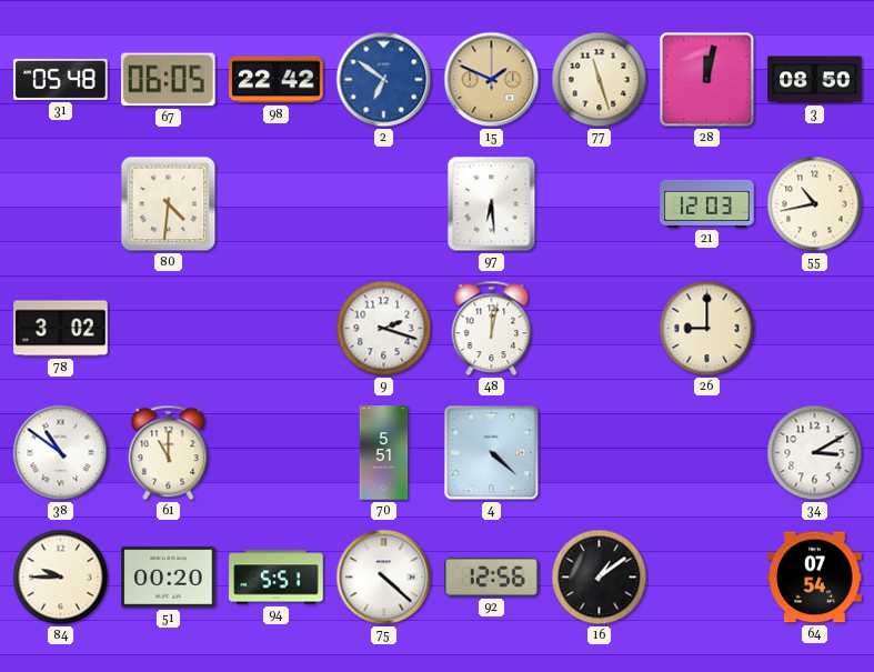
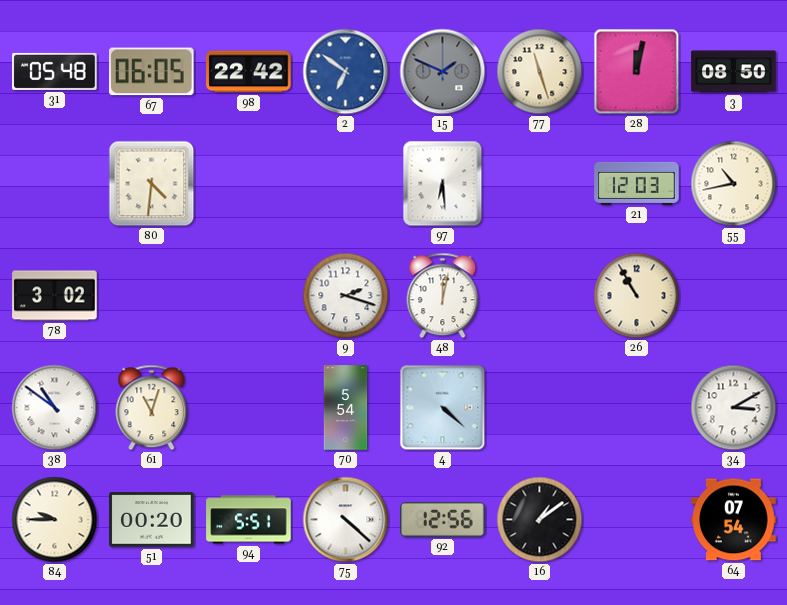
15 dial: champagne -> grey
26: 9:00 -> 10:55
61: 11:00 -> 11:03
70: 5:51 -> 5:54
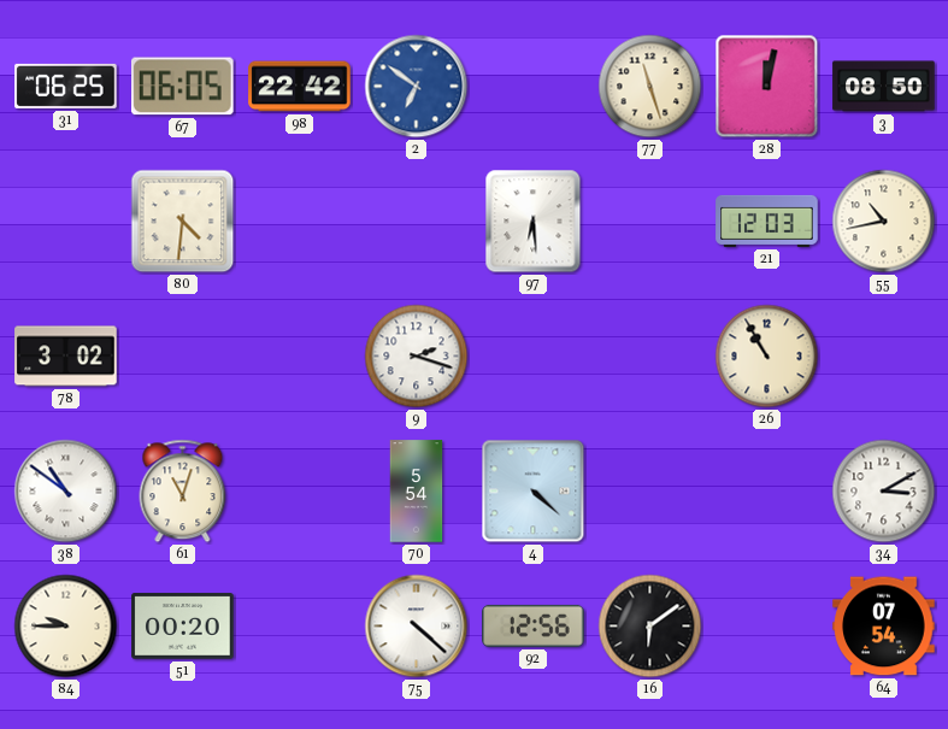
31: 05:48 -> 06:25
15: 1:49 -> none
48: 12:02 -> none
94: 5:51 -> none
16: 1:09 -> 6:09
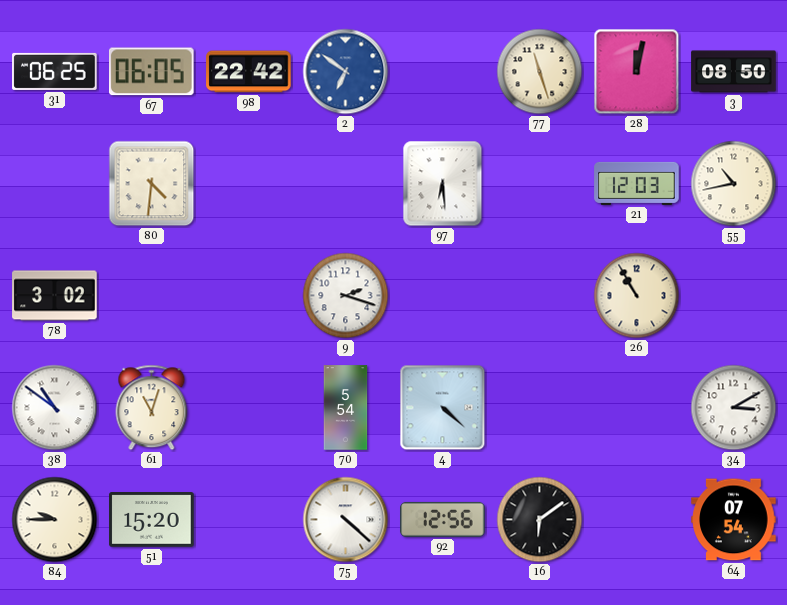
51: 00:20 -> 15:20
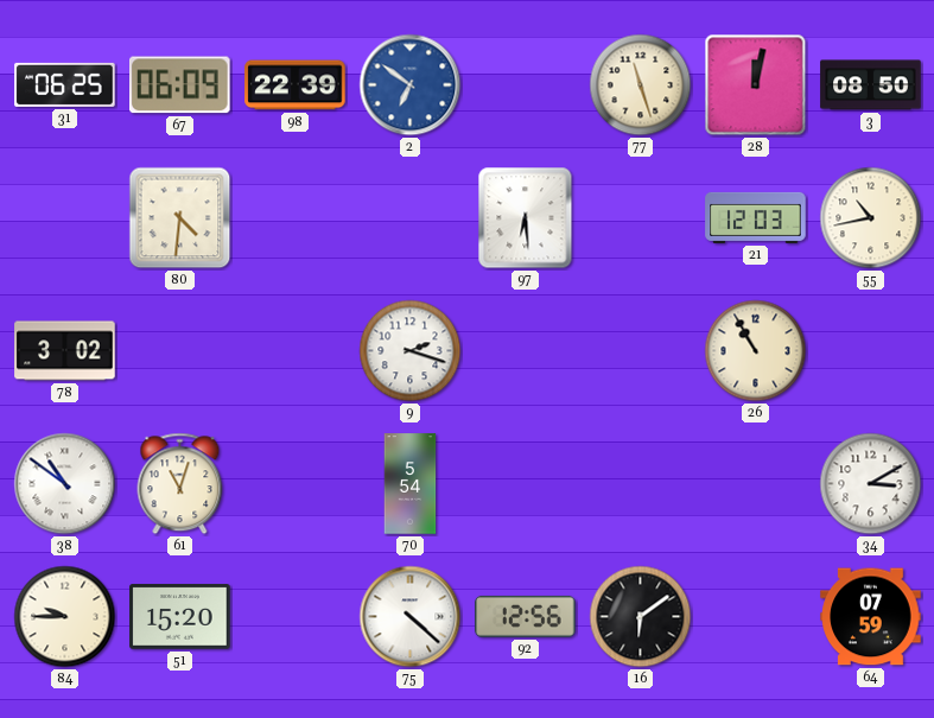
67: 06:05 -> 06:09
98: 22:42 -> 22:39
4: 4:22 -> none
64: 07:54 -> 07:59
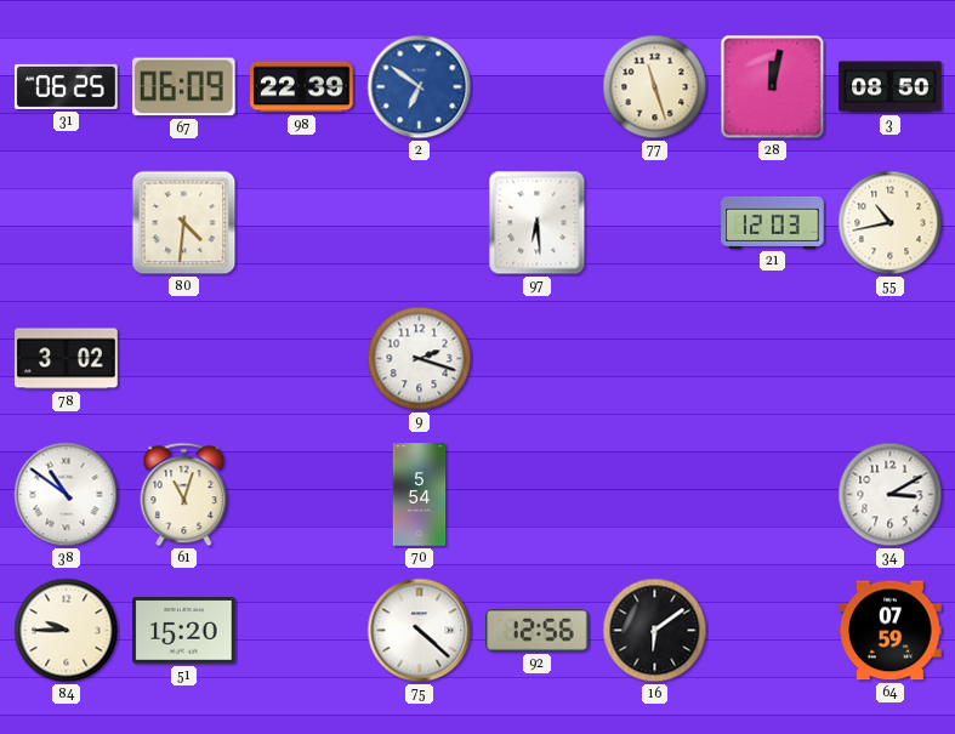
26: 10:55 -> none
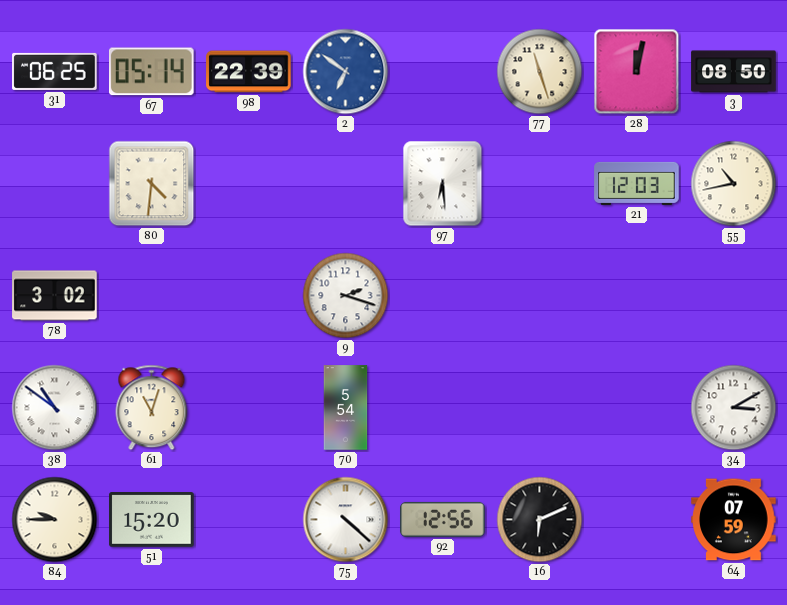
67: 06:09 -> 05:14
16: 6:09 -> 6:11
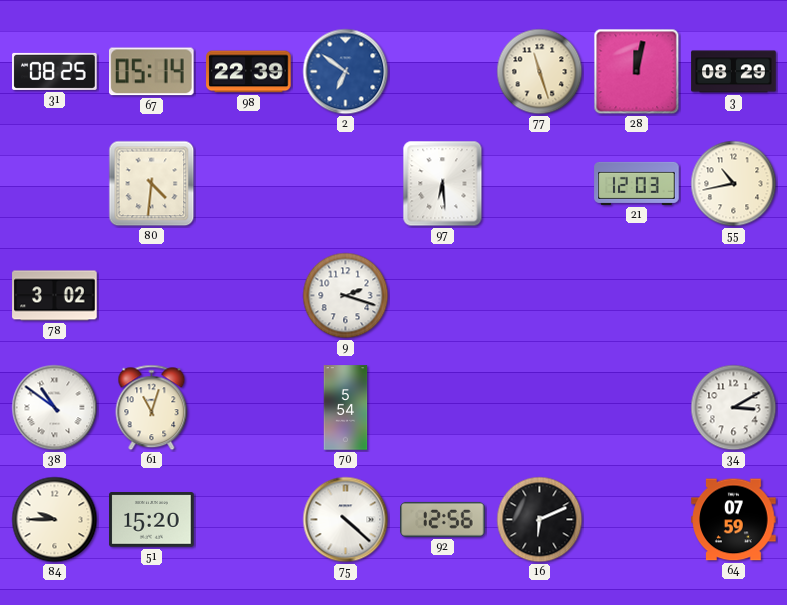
31: 06:25 -> 08:25
3: 08:50 -> 08:29
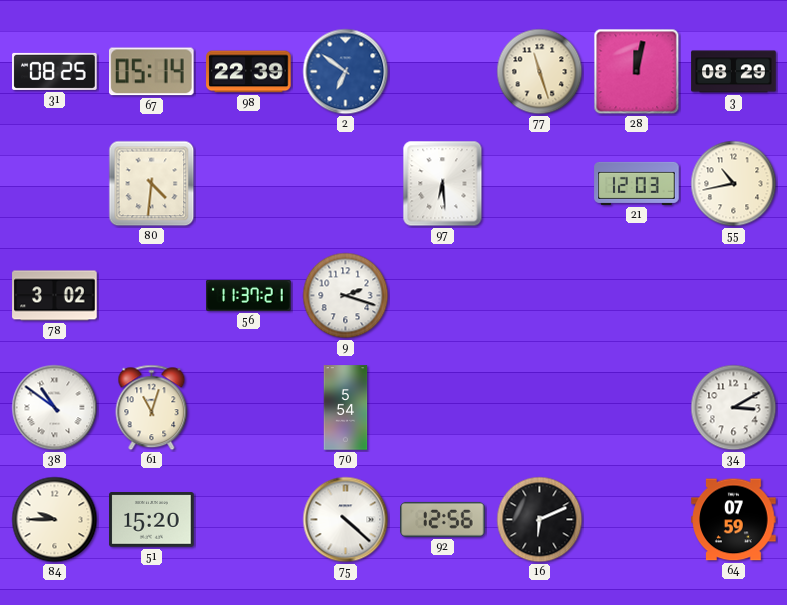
56: none -> 11:37
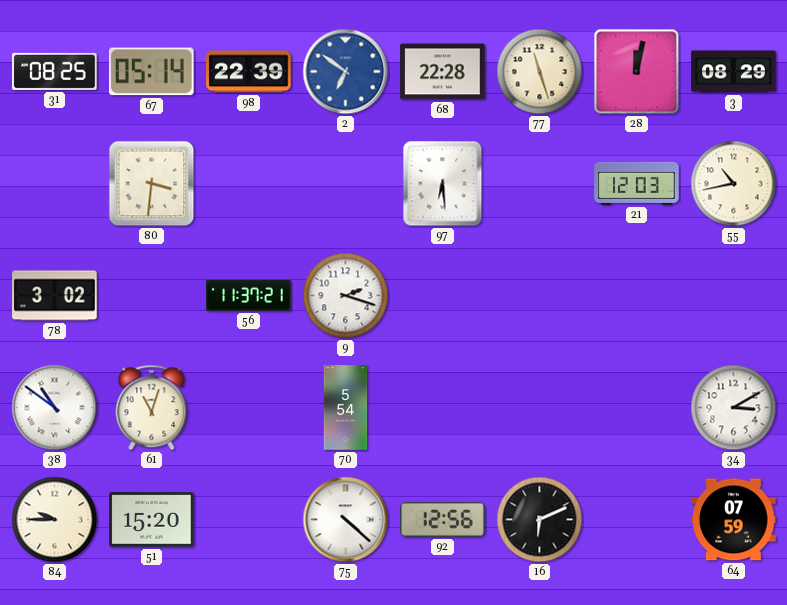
68: none -> 22:28
80: 4:31 -> 3:31
